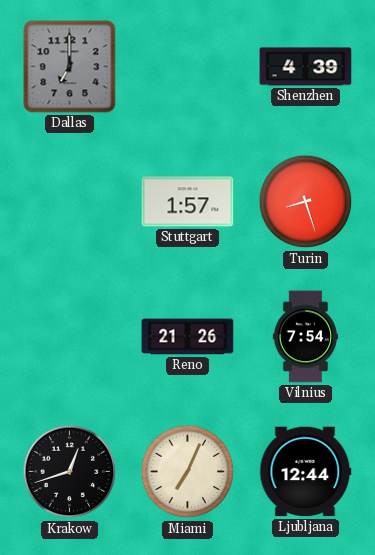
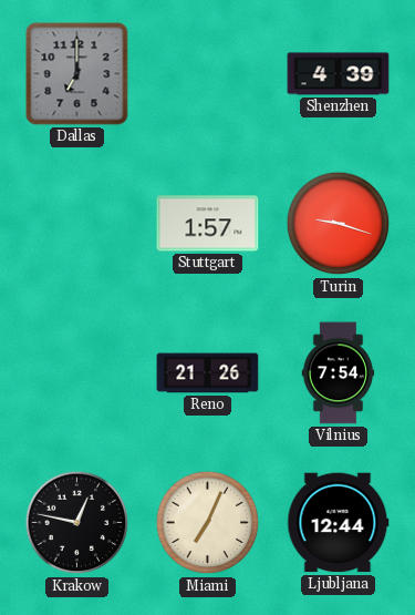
Turin: 8:27 -> 9:18
Krakow: 12:42 -> 12:47
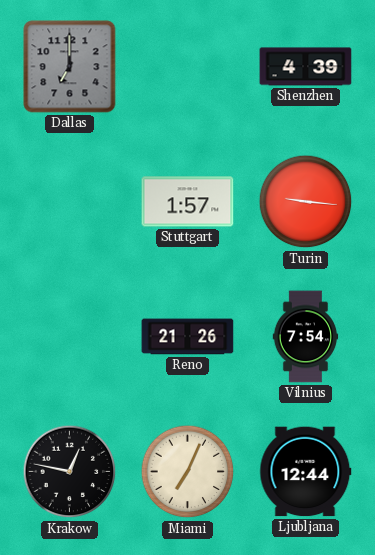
Turin: 9:18 -> 9:16
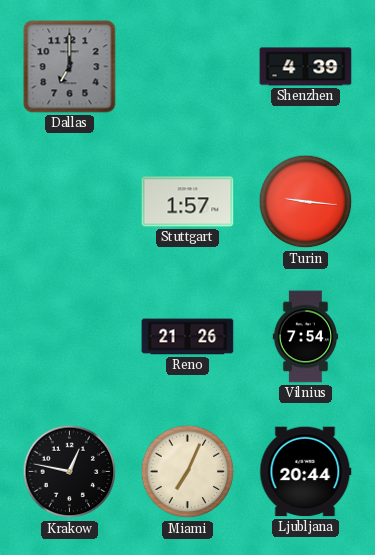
Ljubljana: 12:44 -> 20:44
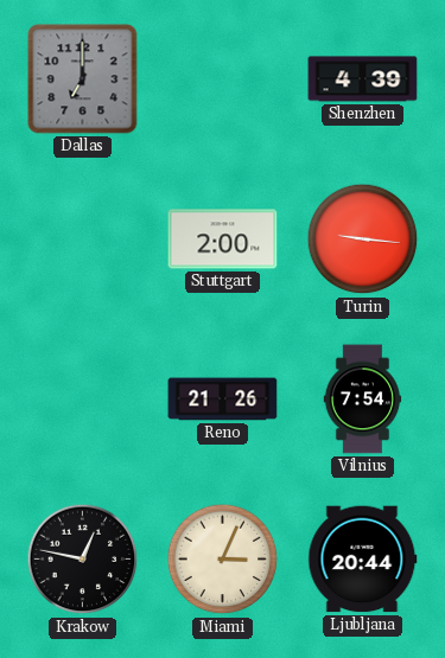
Stuttgart: 1:57 -> 2:00
Miami: 7:04 -> 3:04
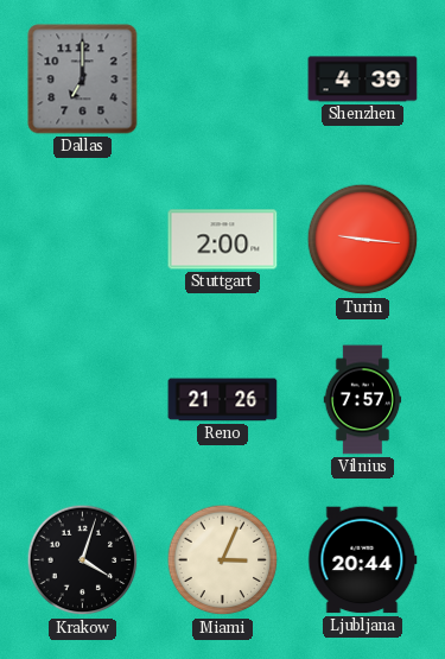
Vilnius: 7:54 -> 7:57
Krakow: 12:47 -> 4:03
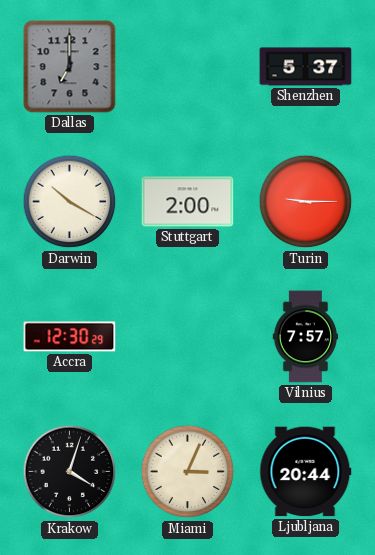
Shenzhen: 4:39 -> 5:37
Darwin: none -> 10:20
Turin: 9:16 -> 9:15
Accra: none -> 12:30
Reno: 21:26 -> none
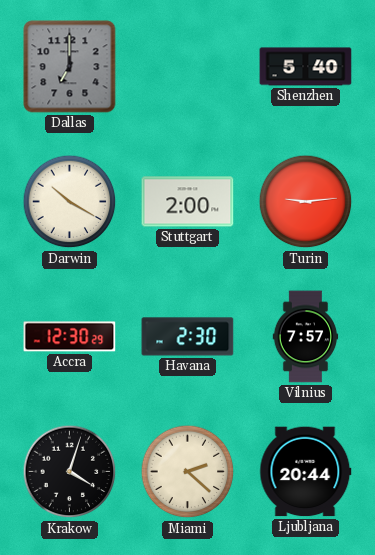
Shenzhen: 5:37 -> 5:40
Turin: 9:15 -> 9:14
Havana: none -> 2:30
Miami: 3:04 -> 2:22
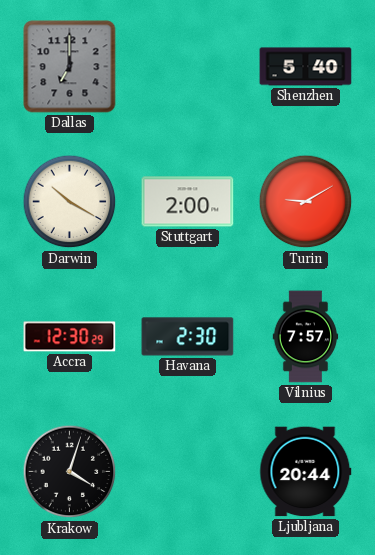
Turin: 9:14 -> 9:10
Miami: 2:22 -> none
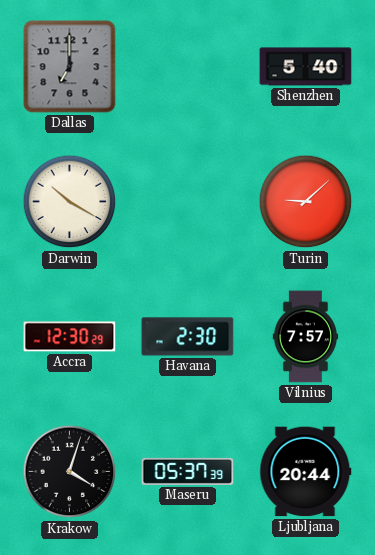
Stuttgart: 2:00 -> none
Turin: 9:10 -> 9:08
Maseru: none -> 05:37
